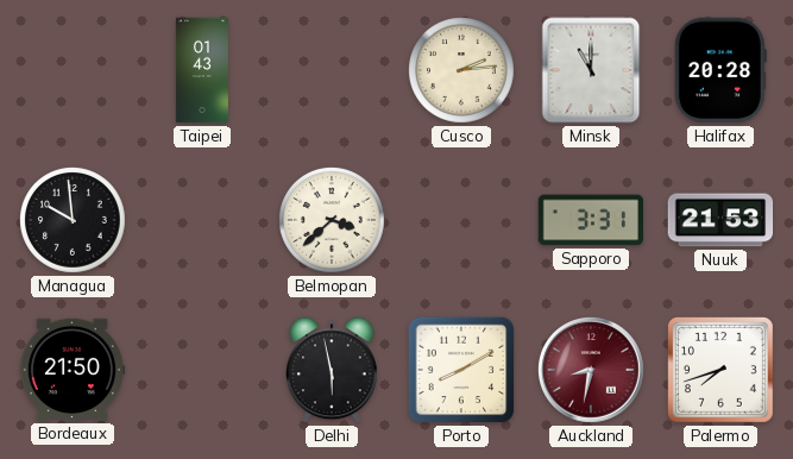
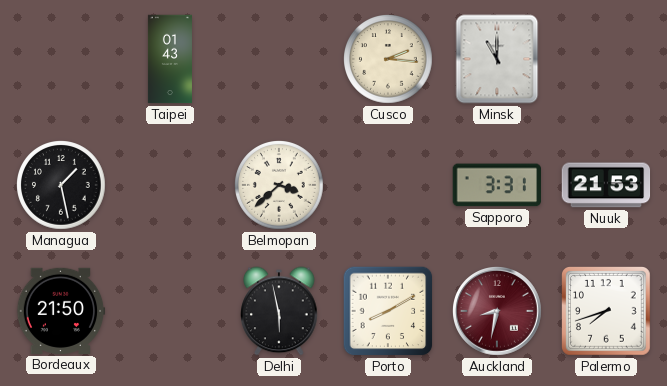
Cusco: 2:14 -> 2:16
Halifax: 20:28 -> none
Managua: 9:59 -> 1:28
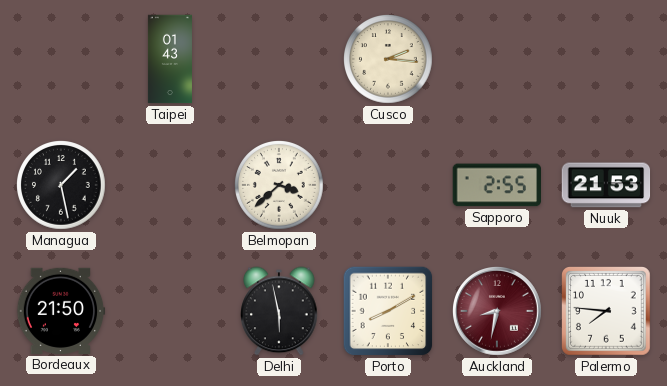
Minsk: 11:00 -> none
Sapporo: 3:31 -> 2:55
Palermo: 7:42 -> 7:46
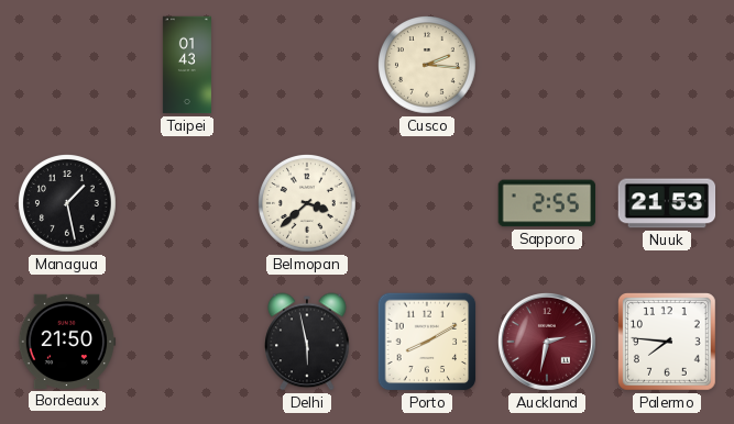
Auckland: 8:32 -> 2:32
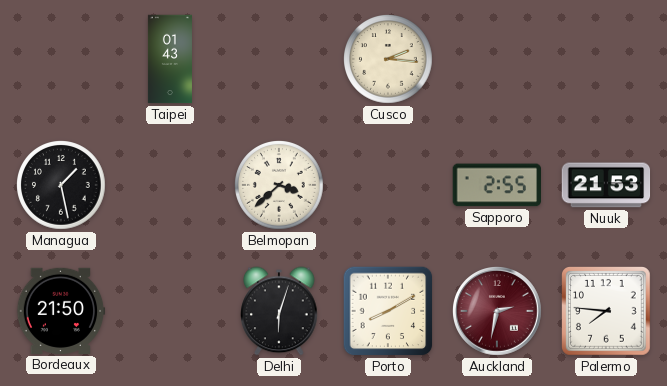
Delhi: 5:58 -> 6:03
